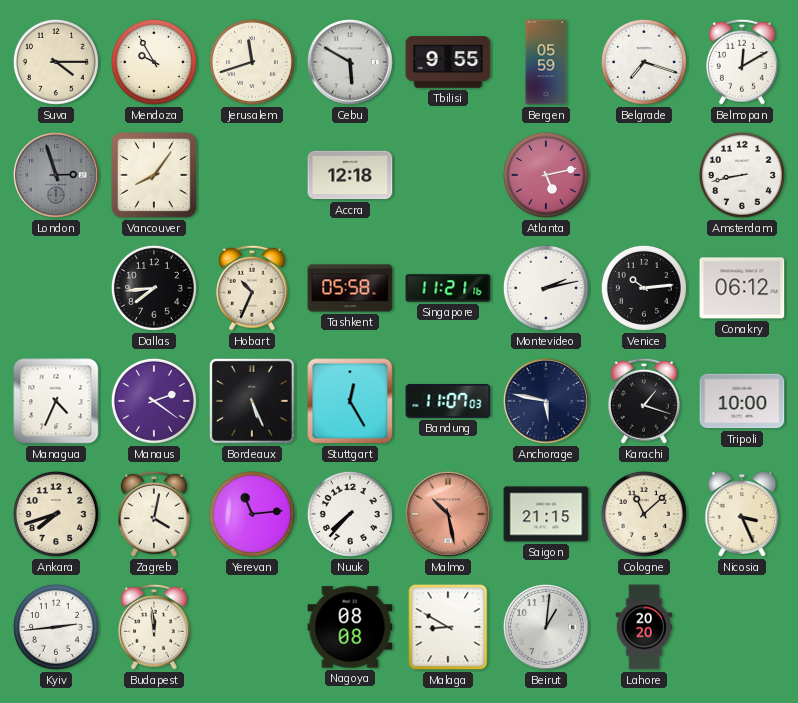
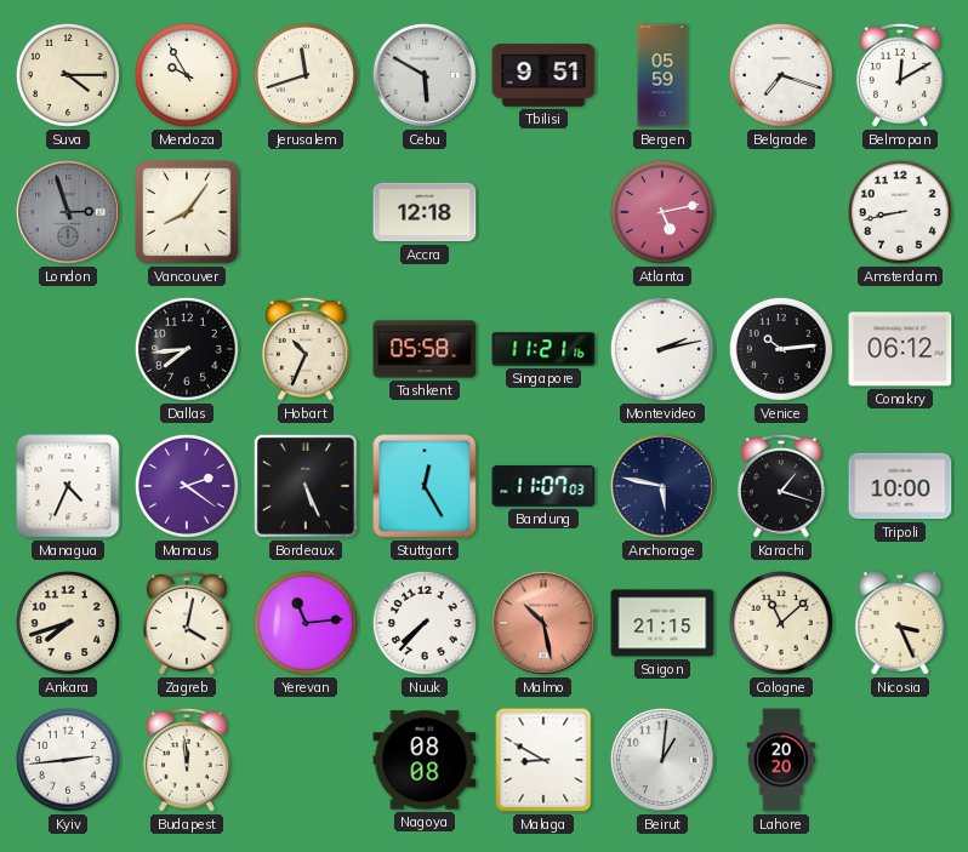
Tbilisi: 9:55 -> 9:51
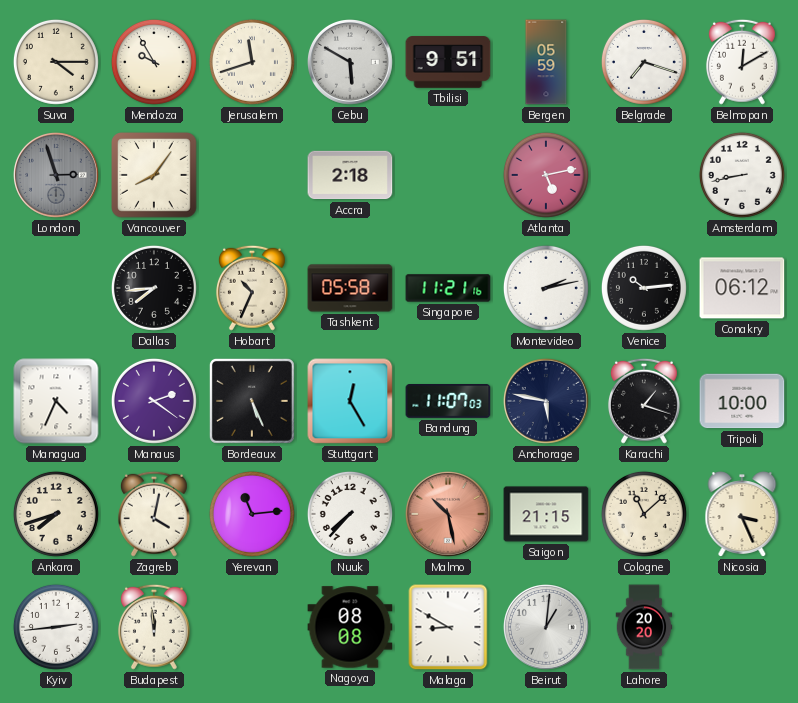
Accra: 12:18 -> 2:18
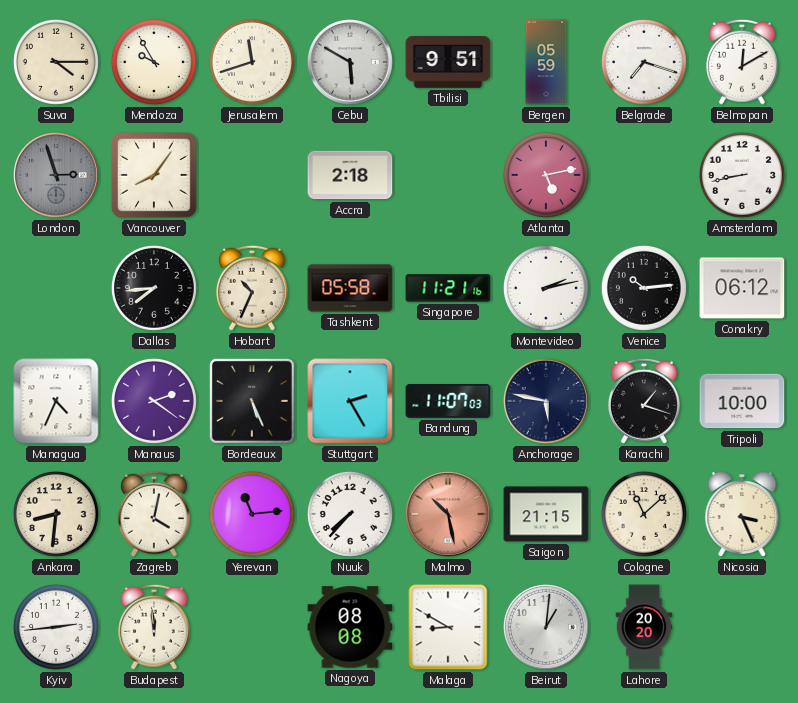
Stuttgart: 12:25 -> 2:25
Ankara: 7:42 -> 8:31
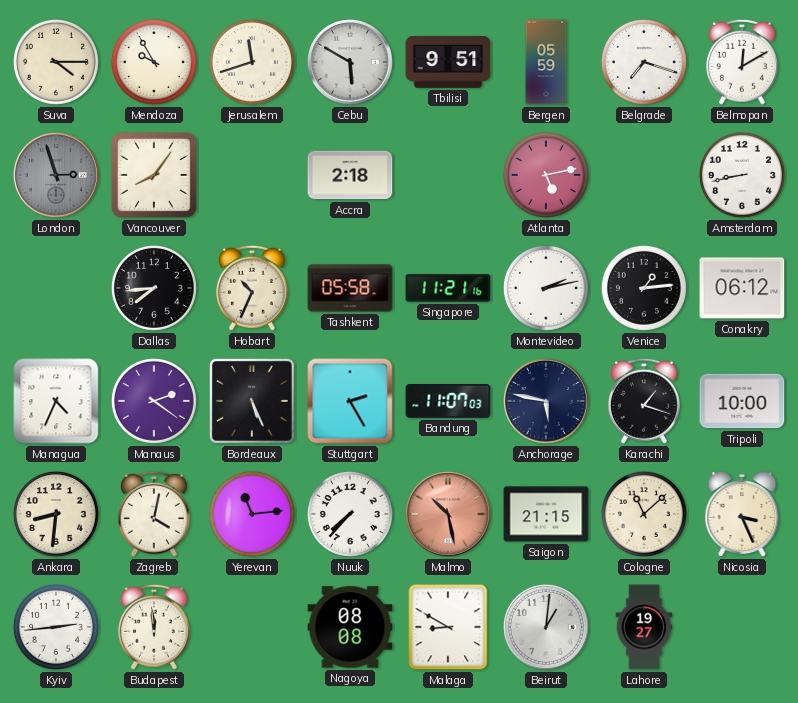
Venice: 10:14 -> 1:14
Lahore: 20:20 -> 19:27
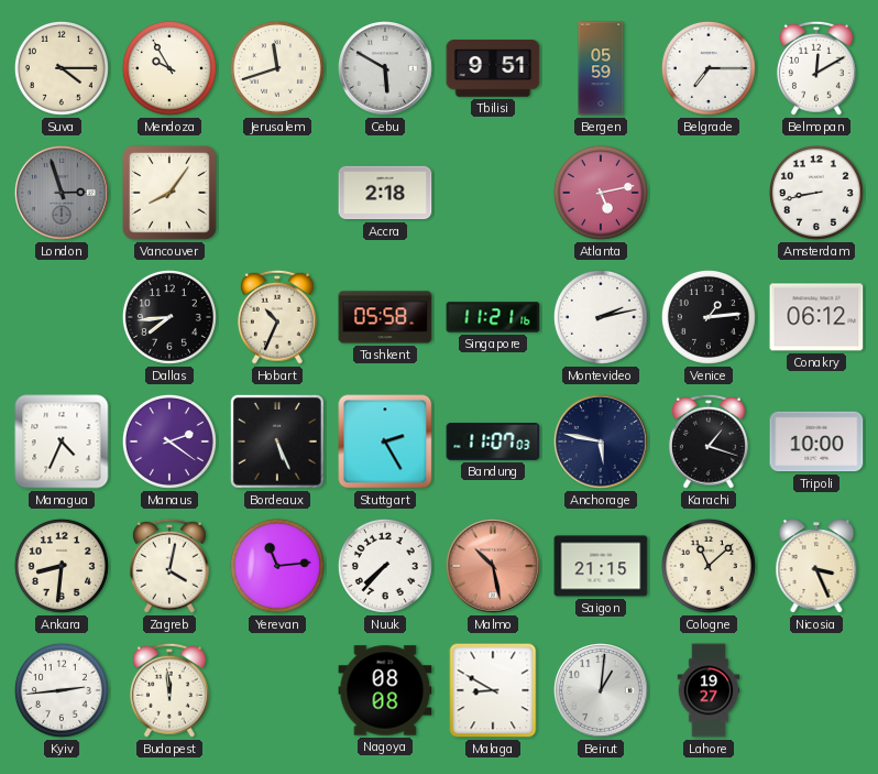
Belgrade: 7:18 -> 7:15
